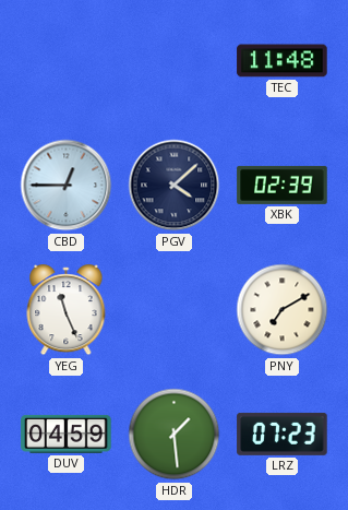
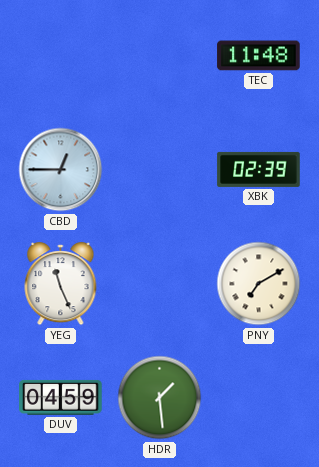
PGV: 4:08 -> none
LRZ: 07:23 -> none
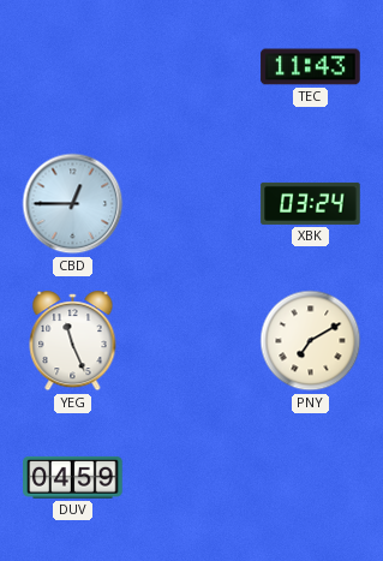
TEC: 11:48 -> 11:43
XBK: 02:39 -> 03:24
HDR: 1:29 -> none
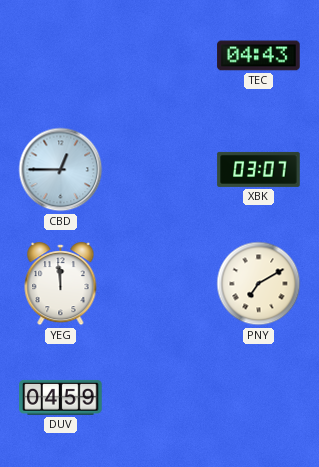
TEC: 11:43 -> 04:43
XBK: 03:24 -> 03:07
YEG: 11:26 -> 11:59
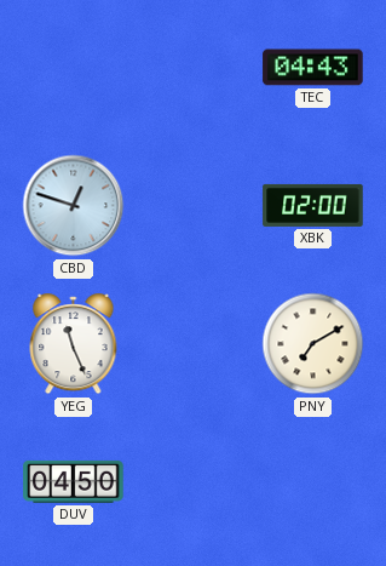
CBD: 12:45 -> 12:48
XBK: 03:07 -> 02:00
YEG: 11:59 -> 11:26
DUV: 04:59 -> 04:50
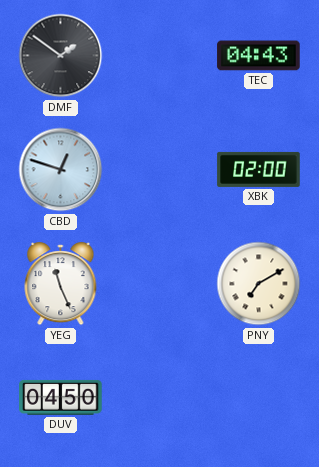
DMF: none -> 1:51
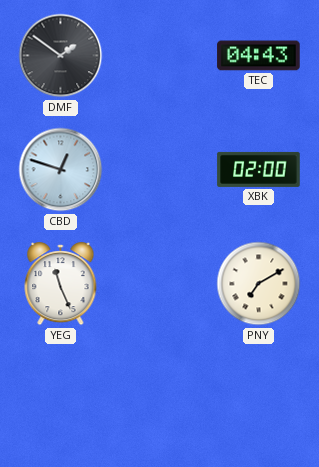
DUV: 04:50 -> none
